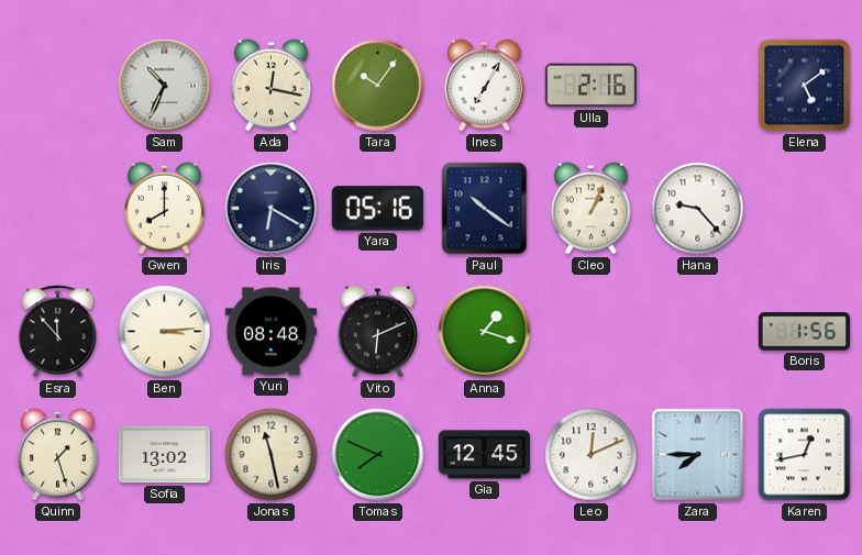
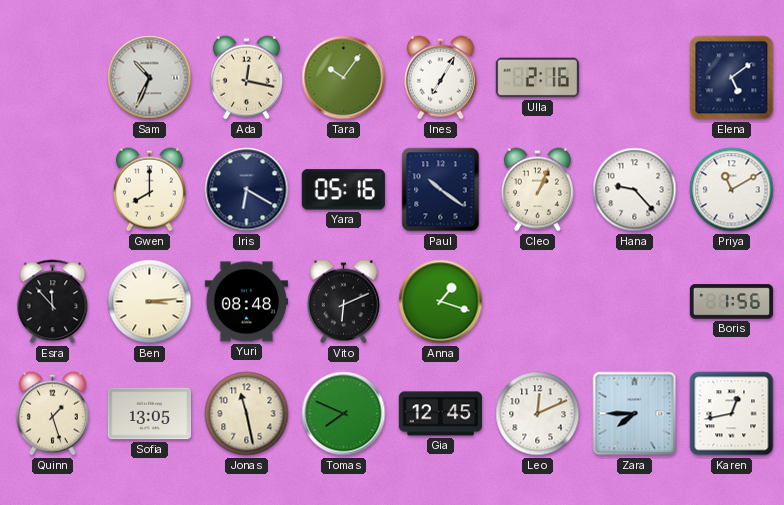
Priya: none -> 11:10
Sofia: 13:02 -> 13:05
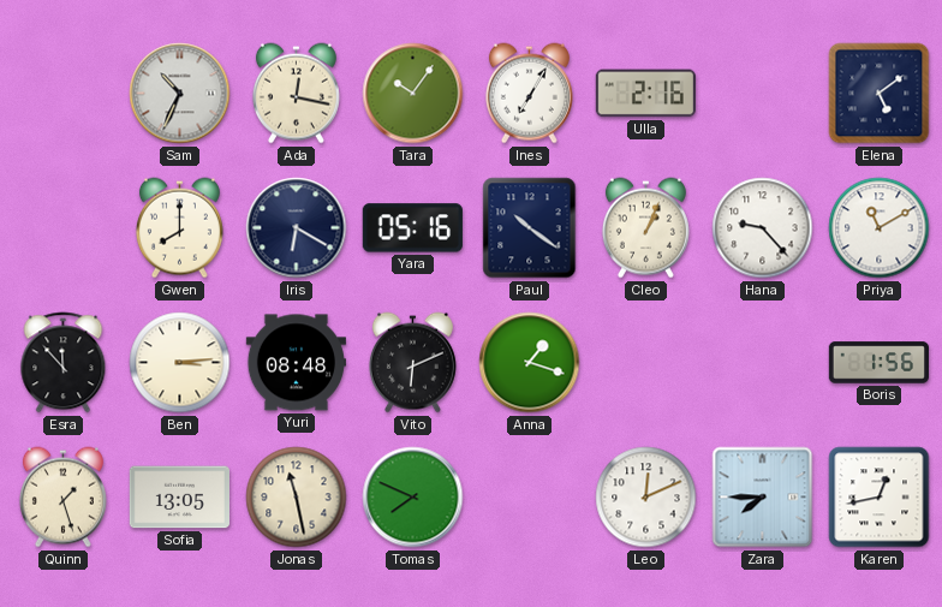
Gia: 12:45 -> none
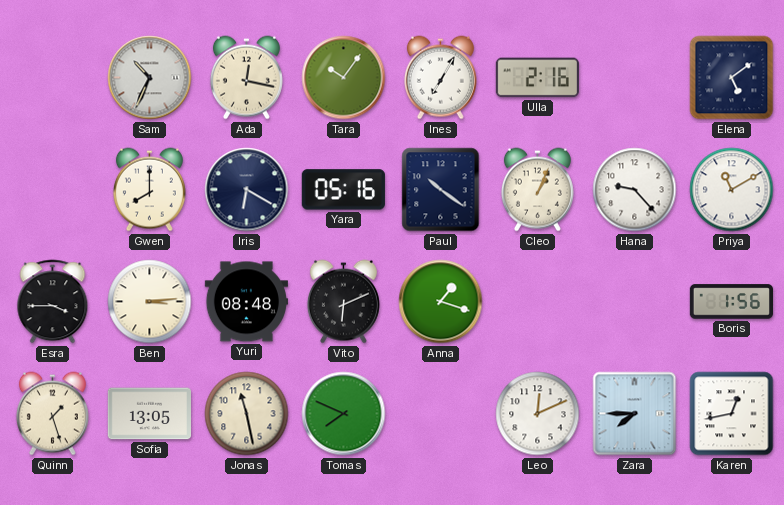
Esra: 11:53 -> 3:45
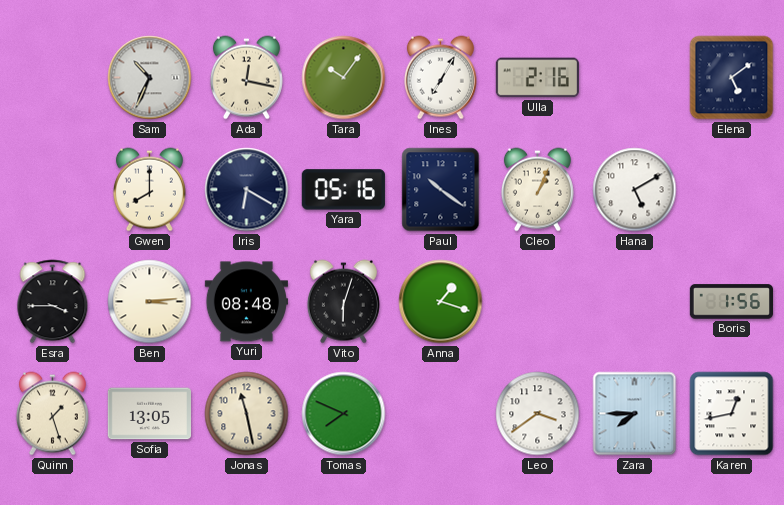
Hana: 9:23 -> 5:10
Priya: 11:10 -> none
Vito: 6:11 -> 6:03
Leo: 12:11 -> 3:39
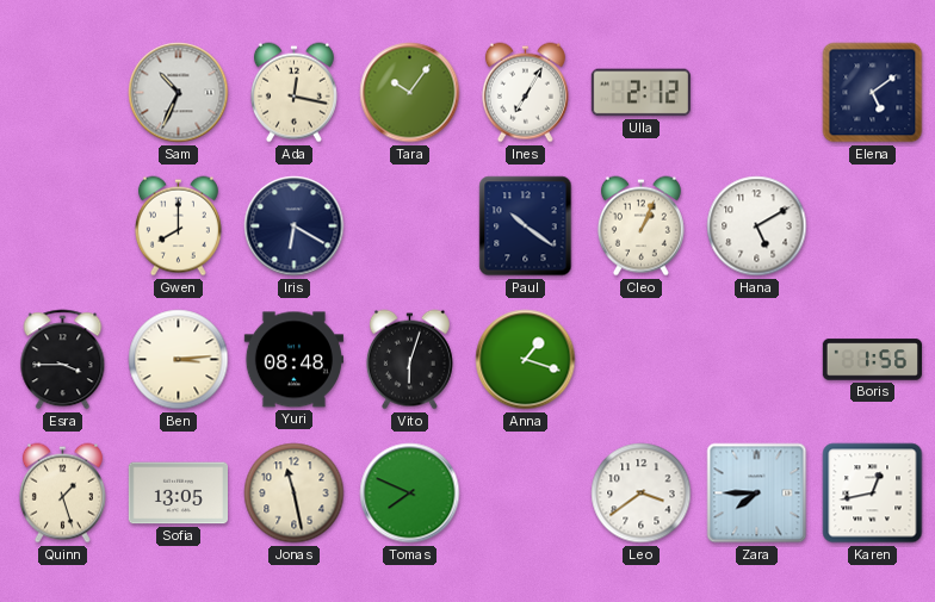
Ulla: 2:16 -> 2:12
Yara: 05:16 -> none
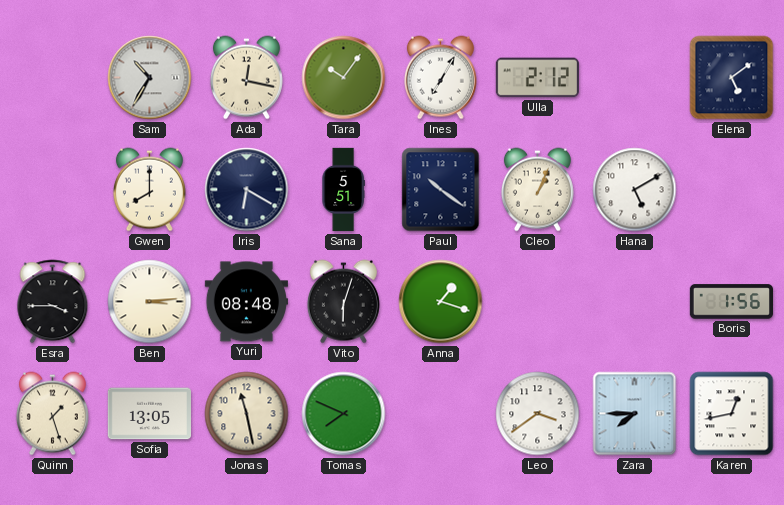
Sam: 10:34 -> 10:35
Sana: none -> 5:51
